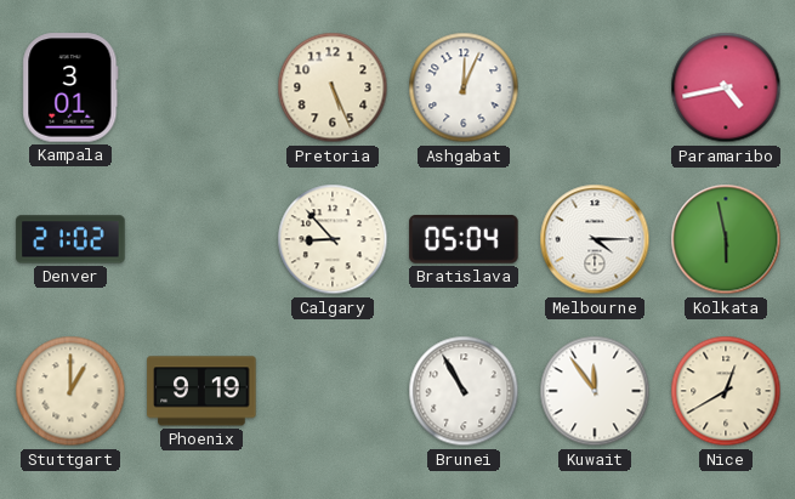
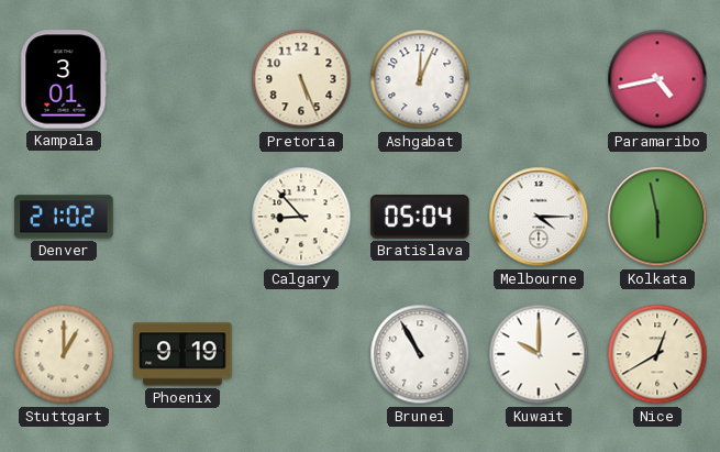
Kuwait: 11:54 -> 10:00
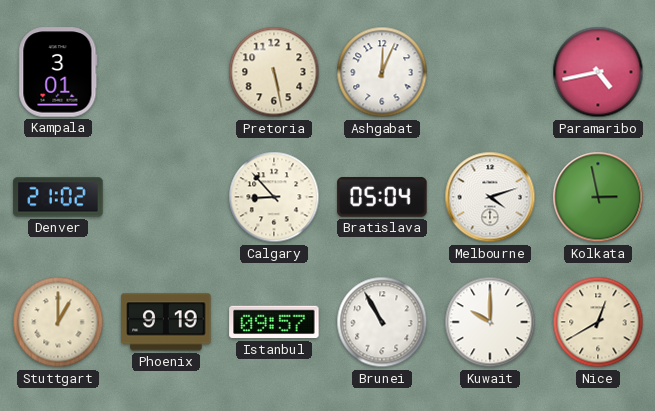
Pretoria: 5:26 -> 5:28
Melbourne: 4:15 -> 4:12
Kolkata: 5:58 -> 2:58
Istanbul: none -> 09:57
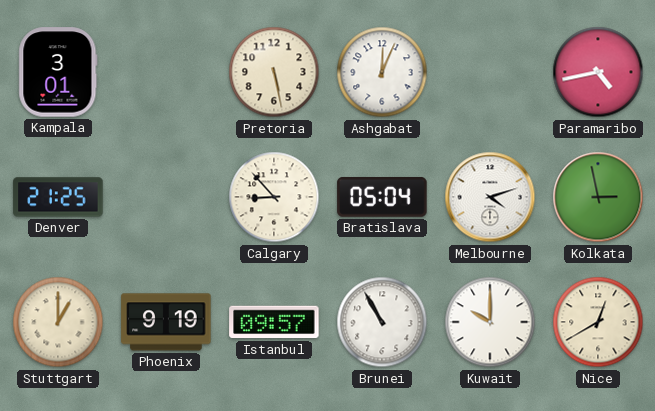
Denver: 21:02 -> 21:25
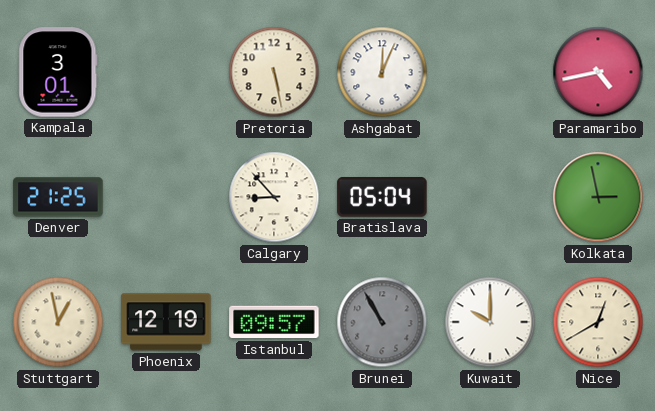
Melbourne: 4:12 -> none
Stuttgart: 1:00 -> 12:58
Phoenix: 9:19 -> 12:19
Brunei dial: white -> grey
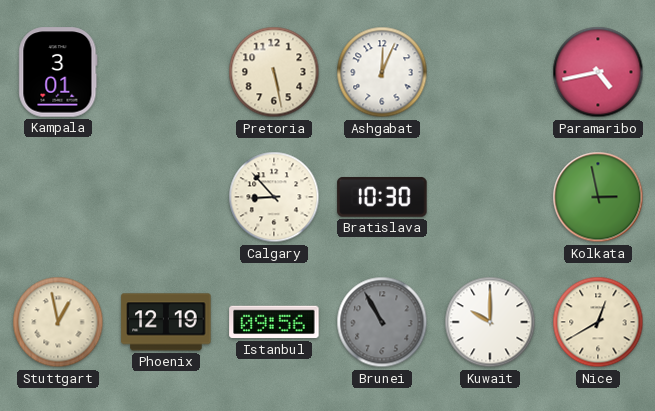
Denver: 21:25 -> none
Bratislava: 05:04 -> 10:30
Istanbul: 09:57 -> 09:56
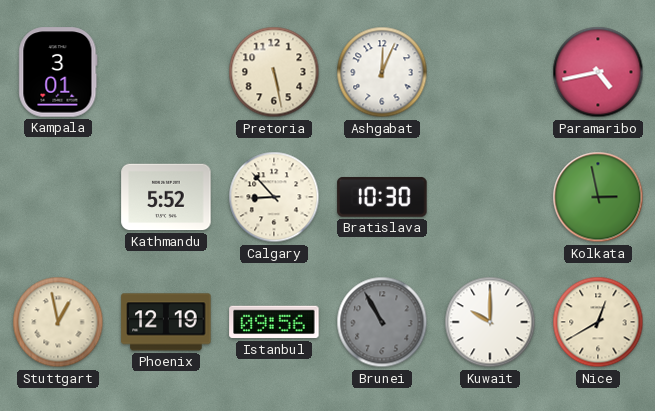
Kathmandu: none -> 5:52
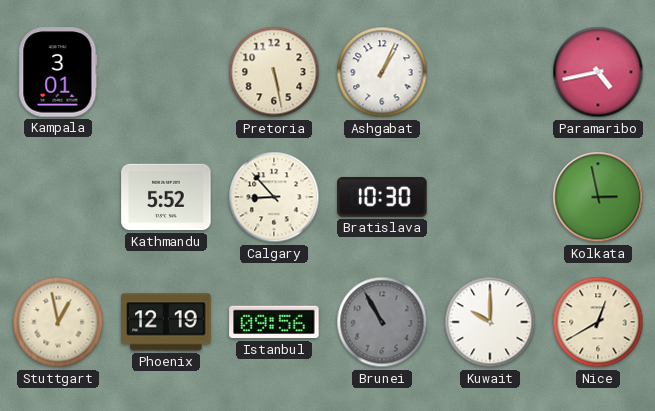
Ashgabat: 12:04 -> 1:04
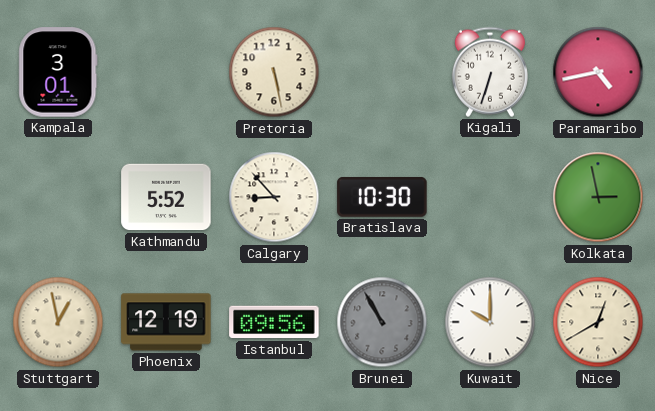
Ashgabat: 1:04 -> none
Kigali: none -> 6:33
